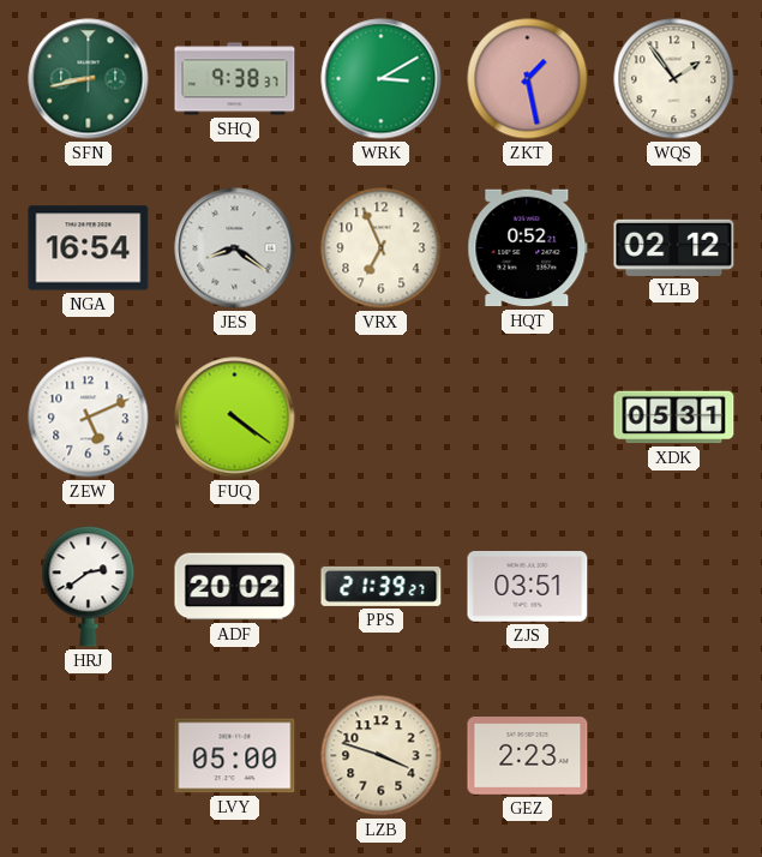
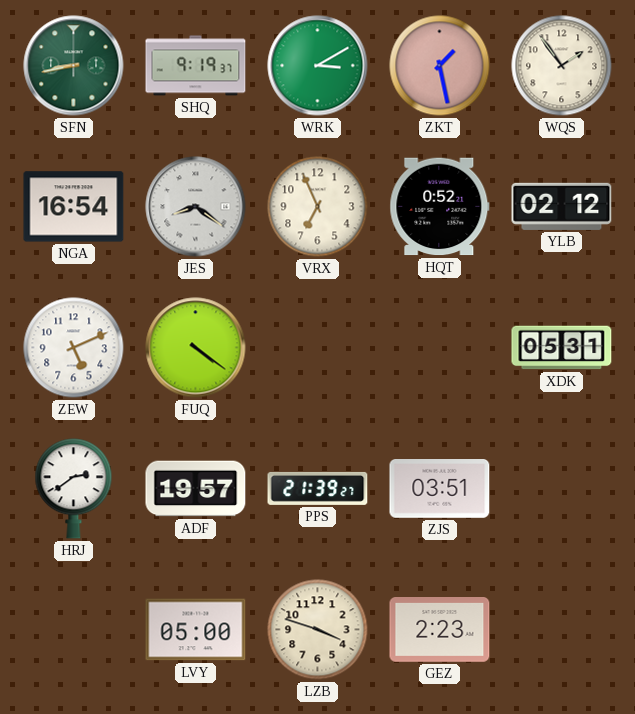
SHQ: 9:38 -> 9:19
ADF: 20:02 -> 19:57
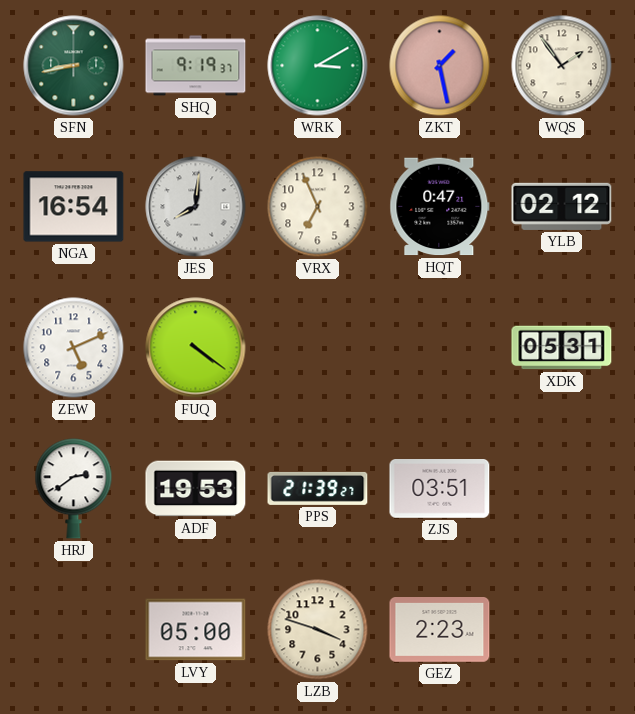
JES: 8:21 -> 8:01
HQT: 0:52 -> 0:47
ADF: 19:57 -> 19:53
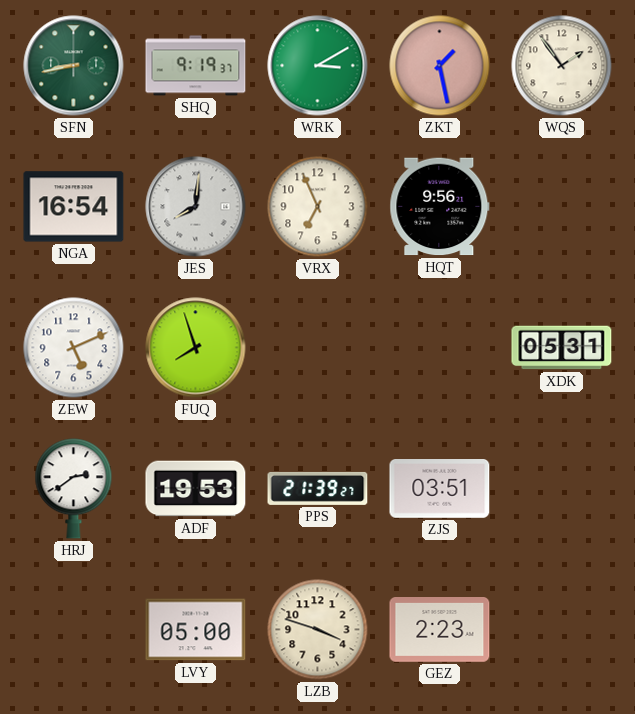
HQT: 0:47 -> 9:56
YLB: 02:12 -> none
FUQ: 4:21 -> 7:57
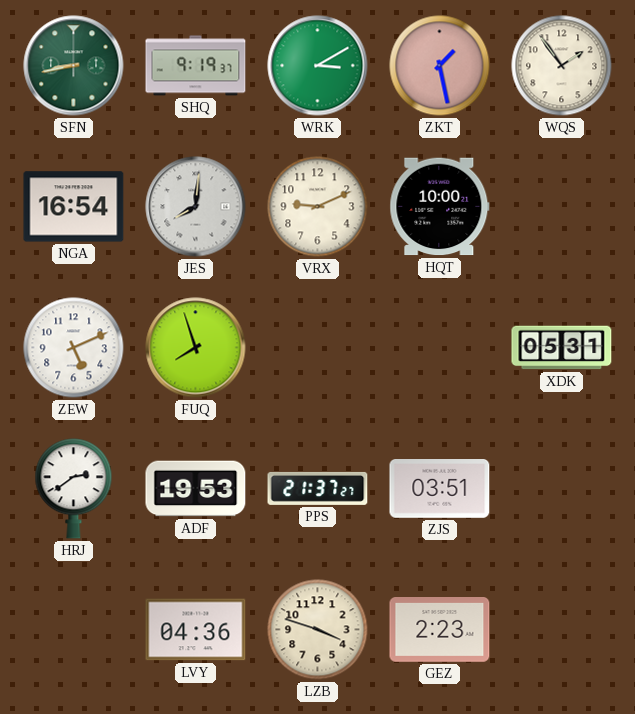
VRX: 6:56 -> 9:11
HQT: 9:56 -> 10:00
PPS: 21:39 -> 21:37
LVY: 05:00 -> 04:36
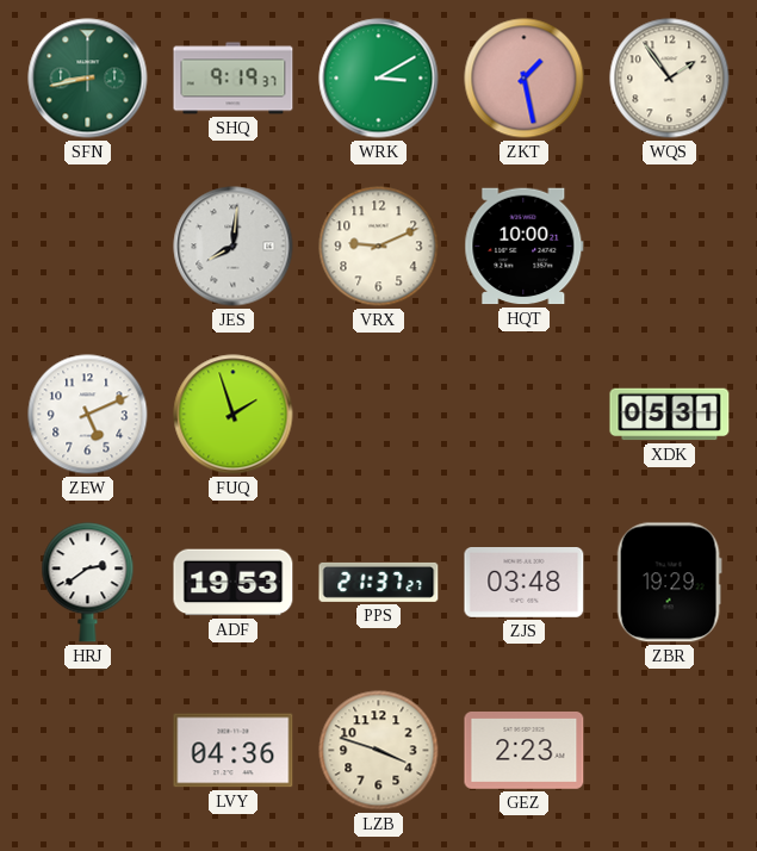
NGA: 16:54 -> none
FUQ: 7:57 -> 1:57
ZJS: 03:51 -> 03:48
ZBR: none -> 19:29
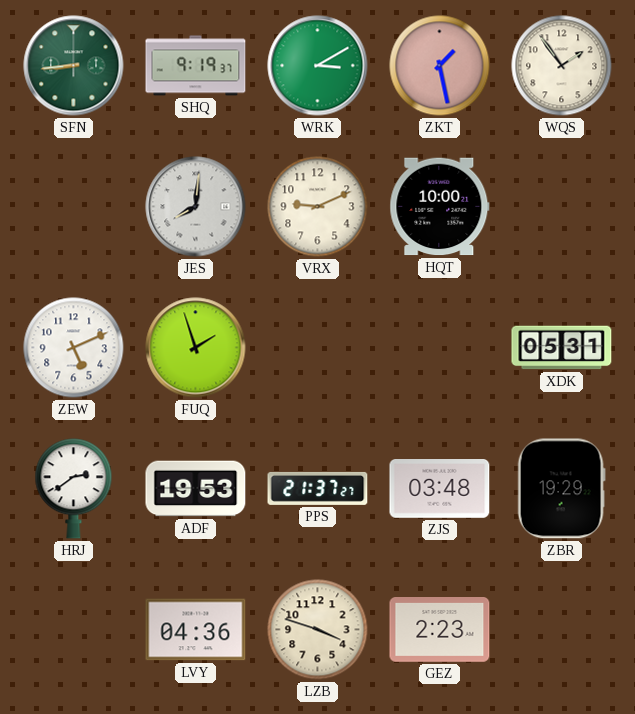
SFN: 8:43 -> 8:44
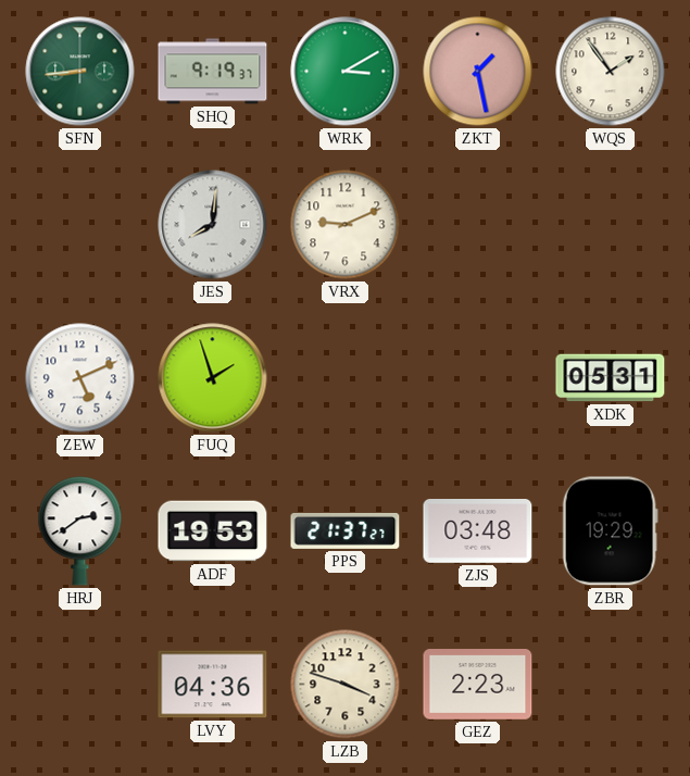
HQT: 10:00 -> none
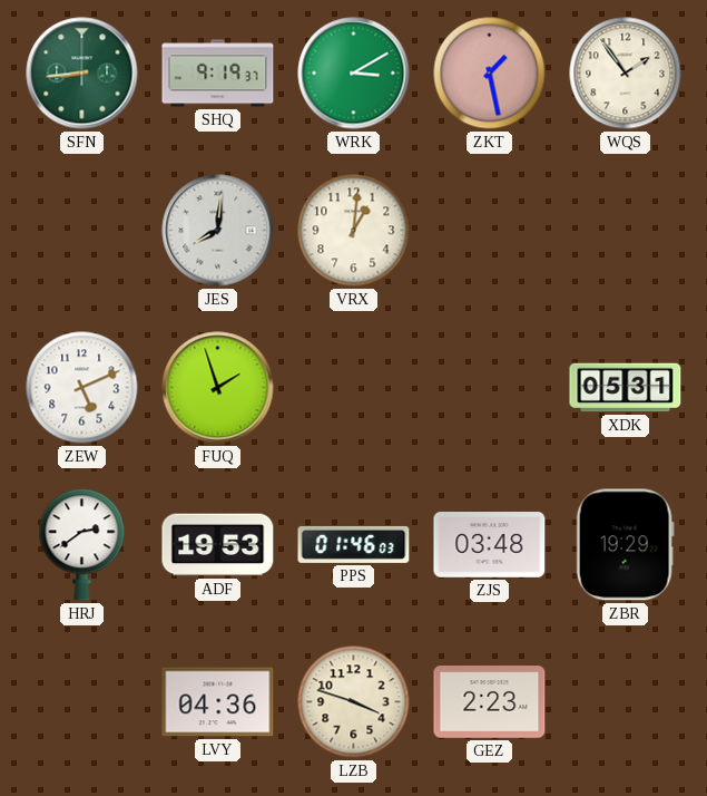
VRX: 9:11 -> 1:01
PPS: 21:37 -> 01:46
